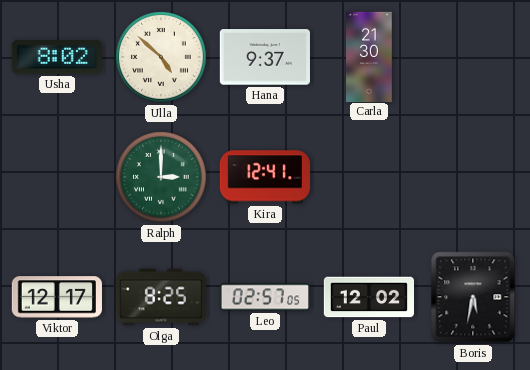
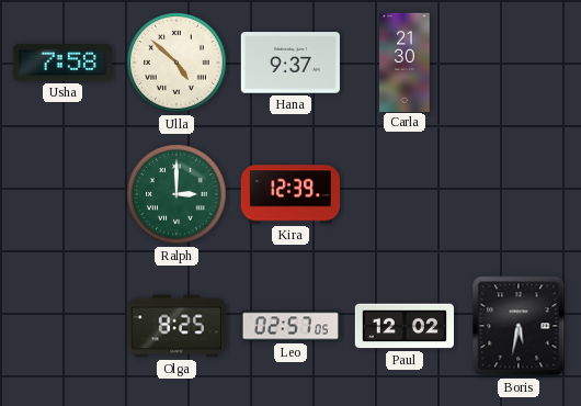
Usha: 8:02 -> 7:58
Kira: 12:41 -> 12:39
Viktor: 12:17 -> none
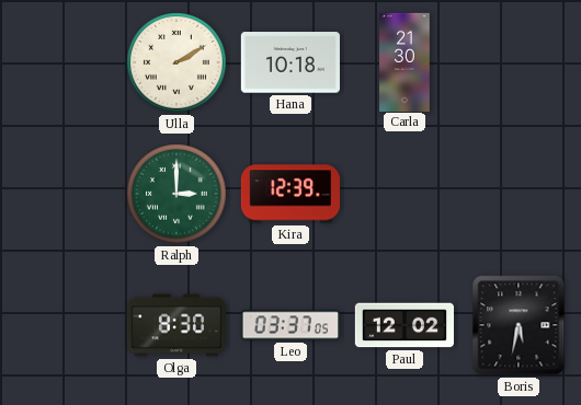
Usha: 7:58 -> none
Ulla: 4:52 -> 2:10
Hana: 9:37 -> 10:18
Olga: 8:25 -> 8:30
Leo: 02:57 -> 03:37
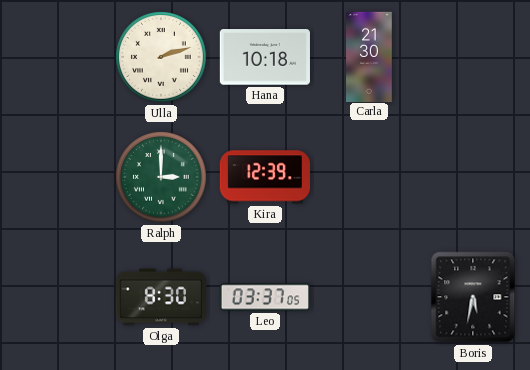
Ulla: 2:10 -> 2:12
Paul: 12:02 -> none
